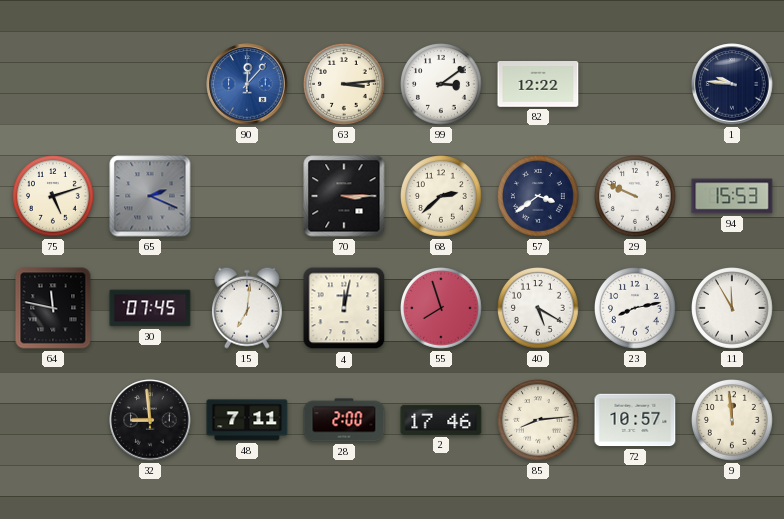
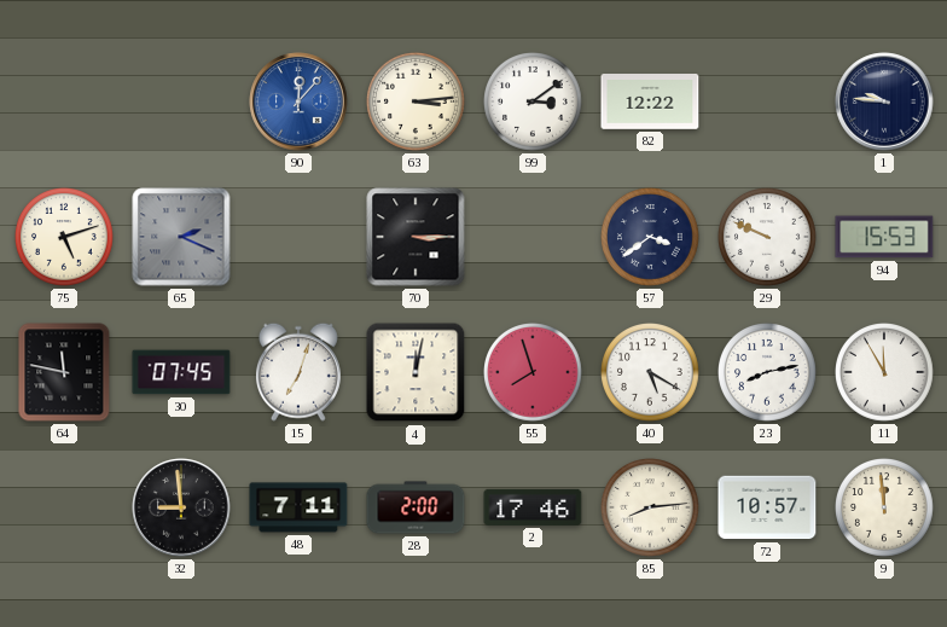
68: 2:38 -> none
15: 7:01 -> 7:03
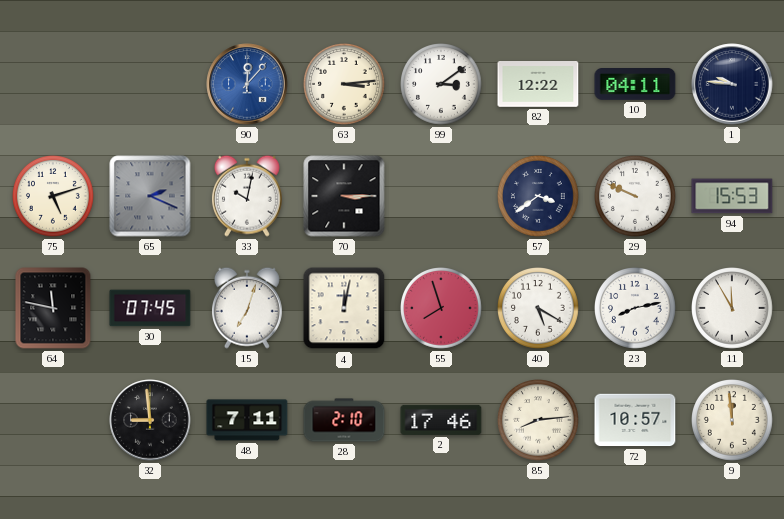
10: none -> 04:11
33: none -> 10:02
28: 2:00 -> 2:10
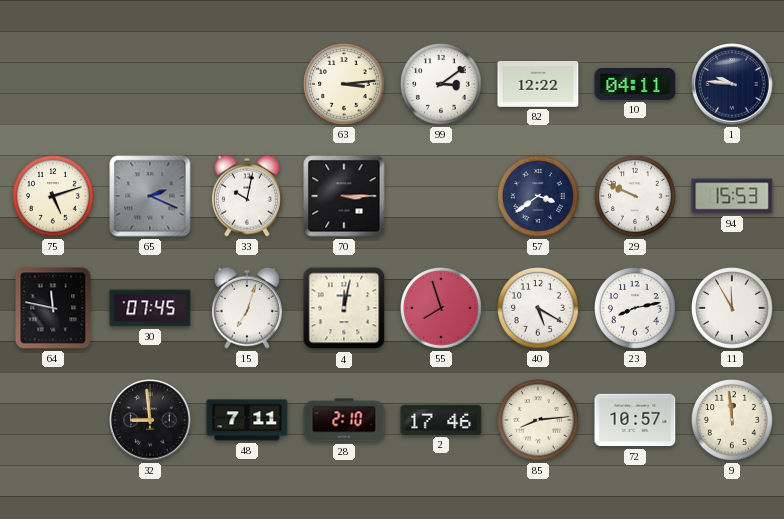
90: 12:07 -> none
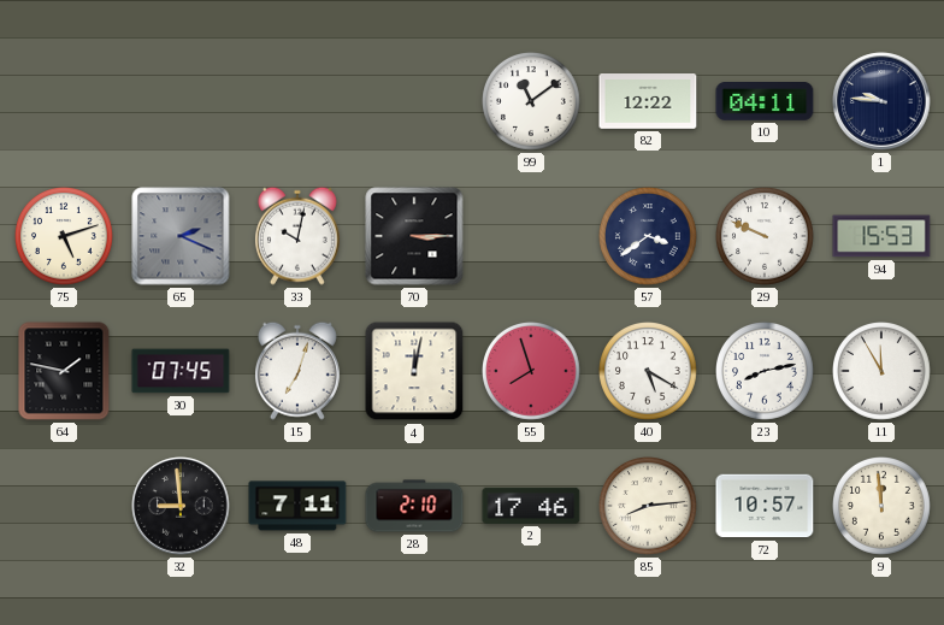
63: 3:14 -> none
99: 3:09 -> 11:09
64: 11:47 -> 1:47
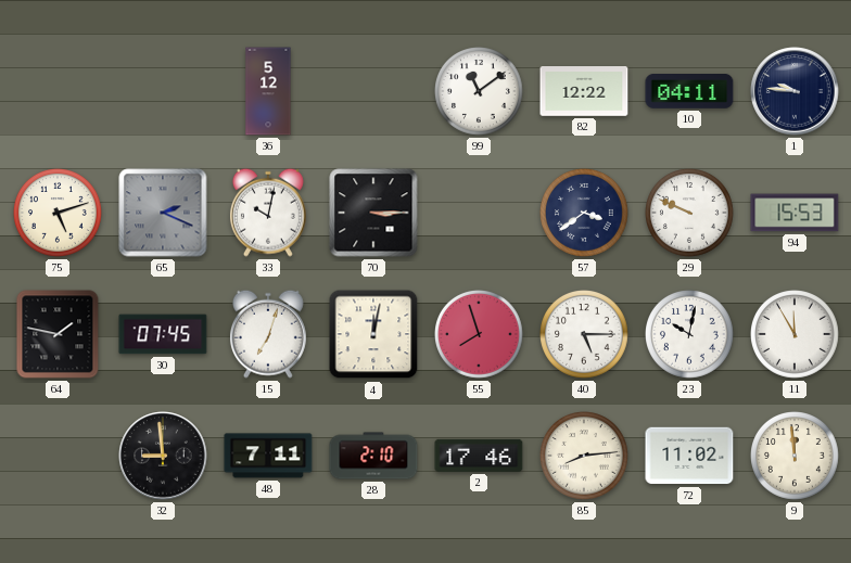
36: none -> 5:12
40: 5:20 -> 5:15
23: 8:13 -> 10:02
72: 10:57 -> 11:02
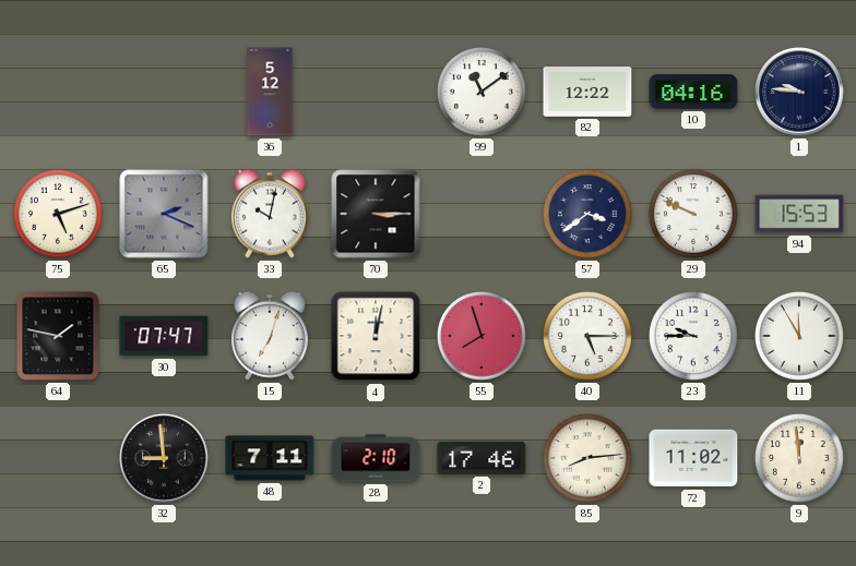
10: 04:11 -> 04:16
30: 07:45 -> 07:47
23: 10:02 -> 9:45
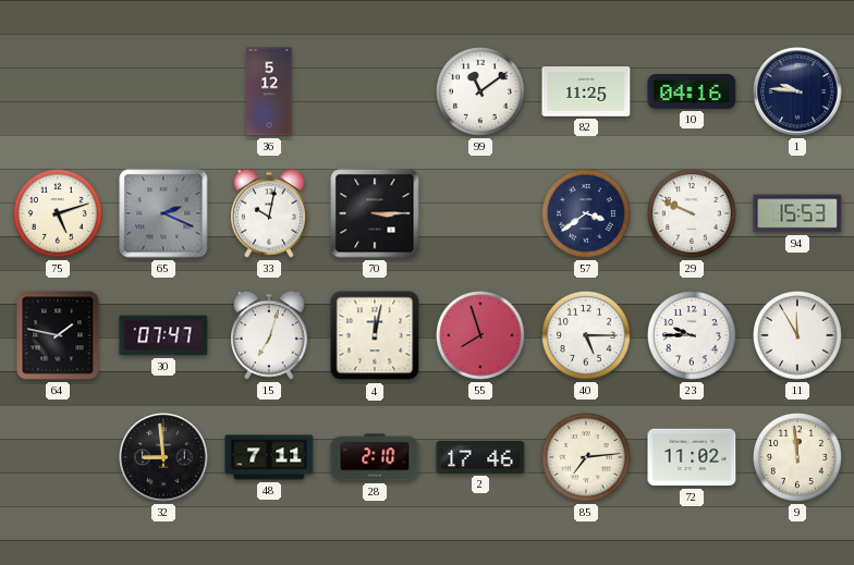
82: 12:22 -> 11:25
85: 8:14 -> 7:14
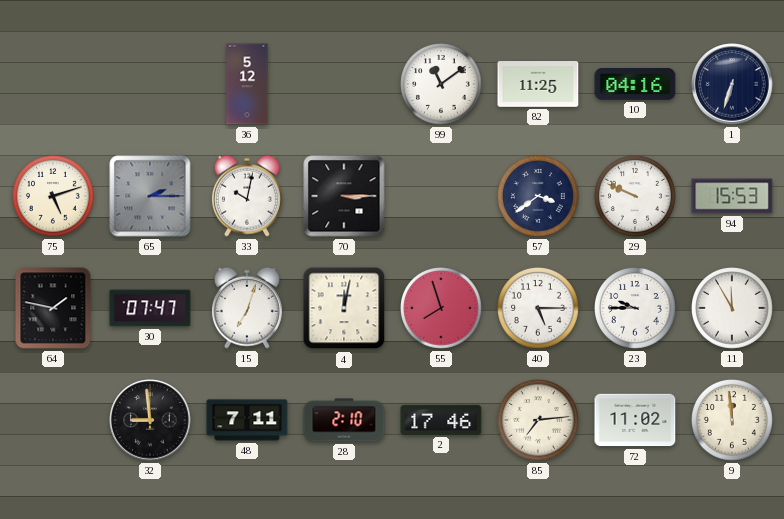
1: 9:46 -> 6:33
65: 2:19 -> 2:15
